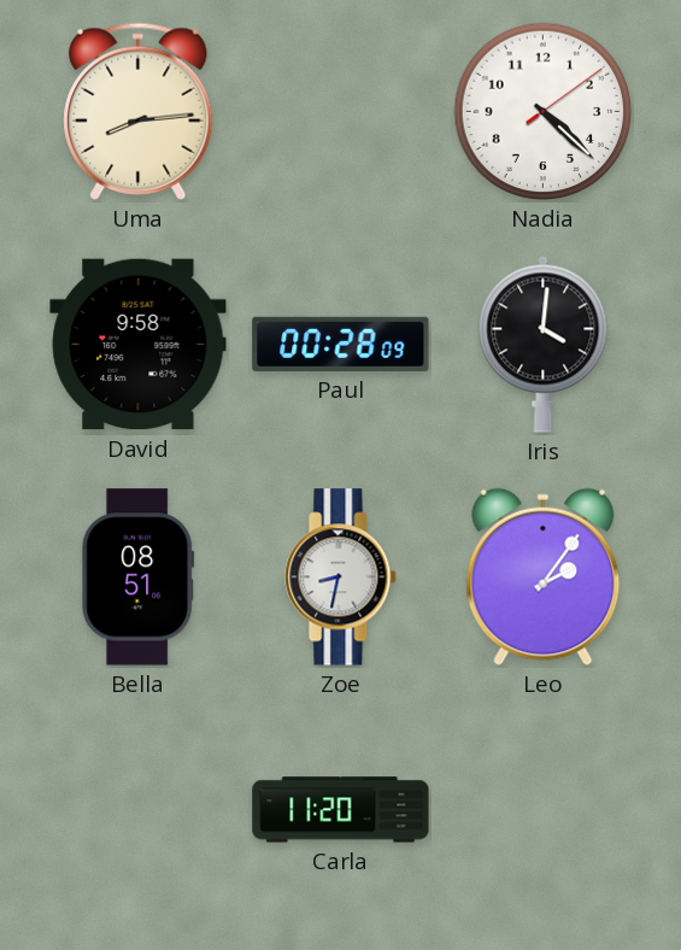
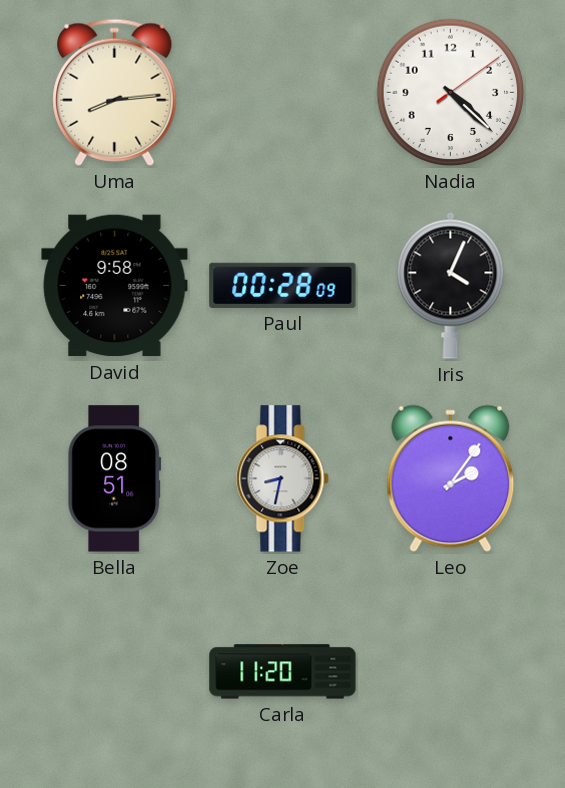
Iris: 4:01 -> 4:04
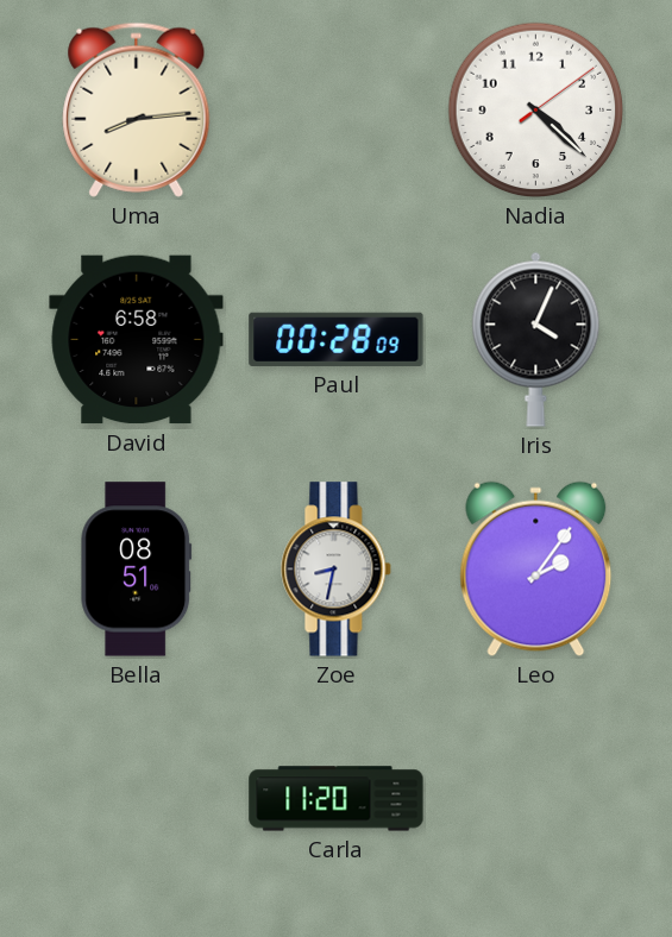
David: 9:58 -> 6:58
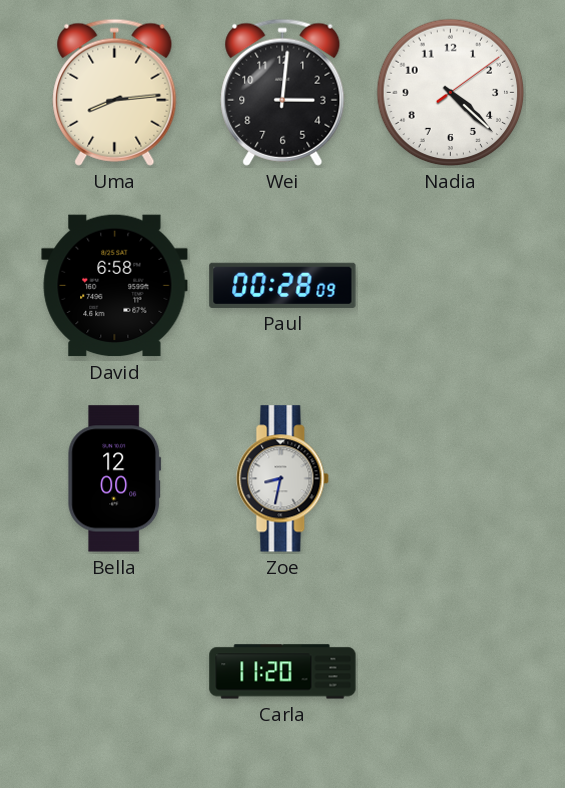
Wei: none -> 3:01
Iris: 4:04 -> none
Bella: 08:51 -> 12:00
Leo: 2:06 -> none
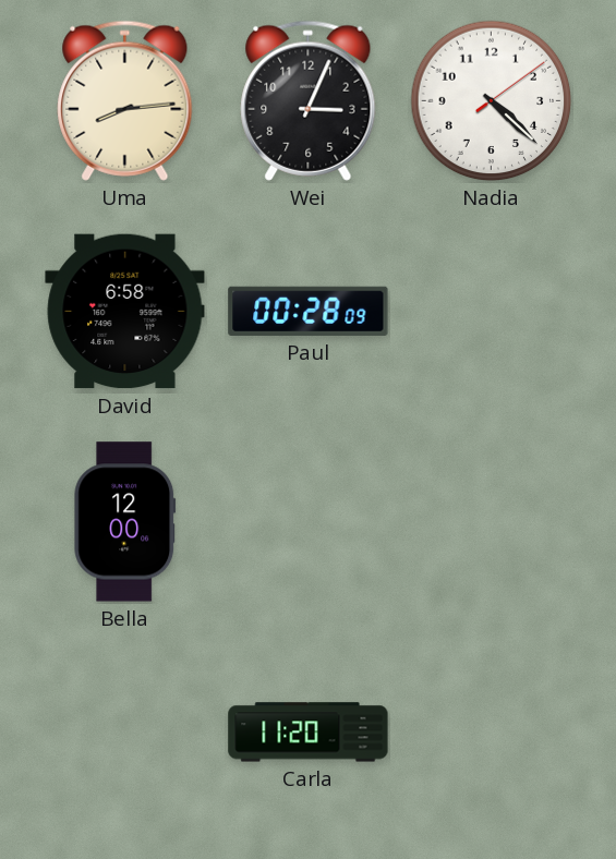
Wei: 3:01 -> 3:04
Zoe: 8:32 -> none
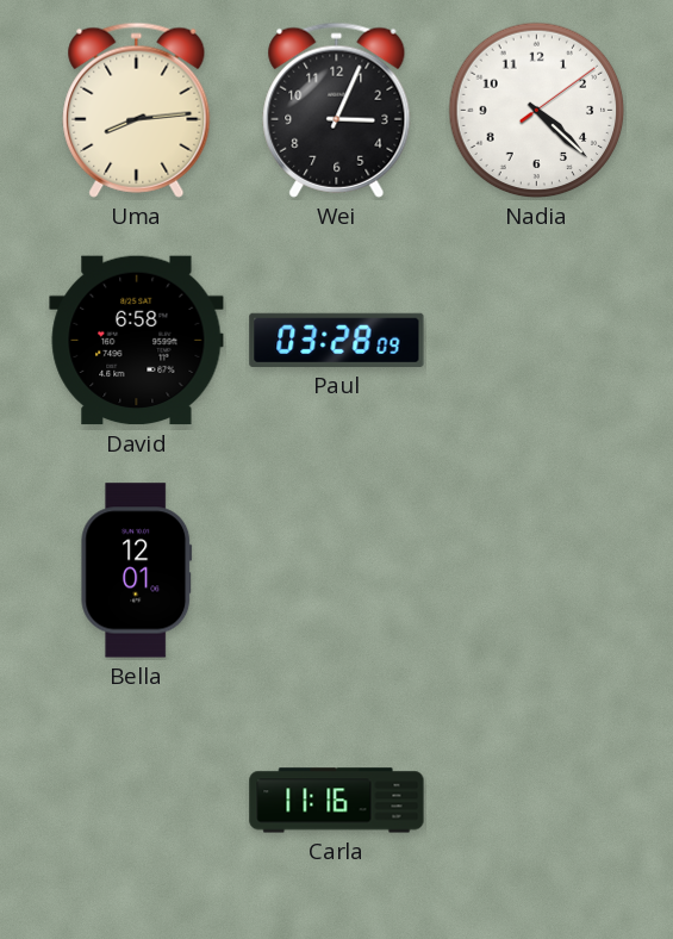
Paul: 00:28 -> 03:28
Bella: 12:00 -> 12:01
Carla: 11:20 -> 11:16
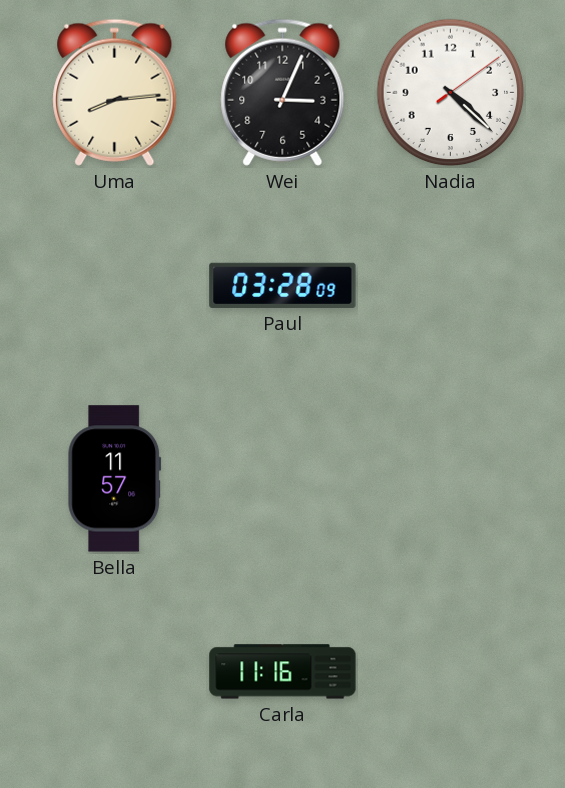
David: 6:58 -> none
Bella: 12:01 -> 11:57
